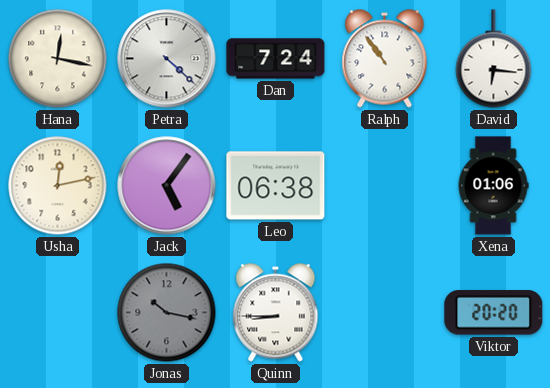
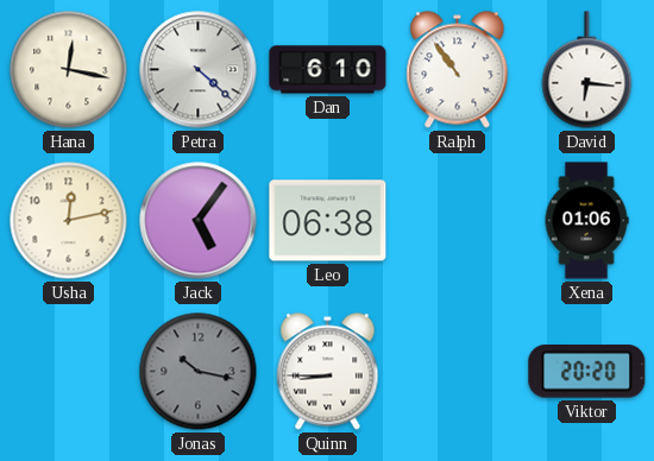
Dan: 7:24 -> 6:10
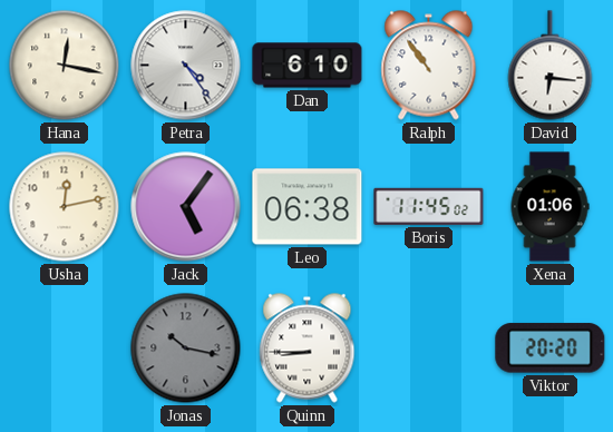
Petra: 4:22 -> 4:24
Boris: none -> 11:45
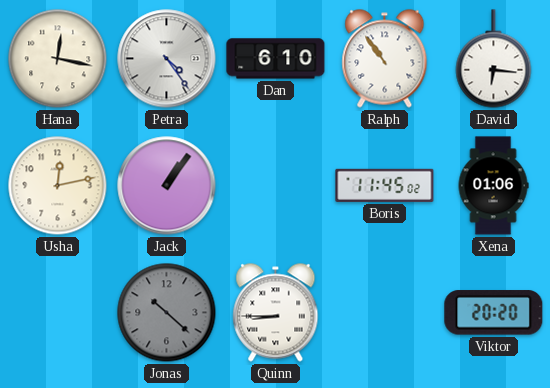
Jack: 5:06 -> 1:06
Leo: 06:38 -> none
Jonas: 10:17 -> 10:22
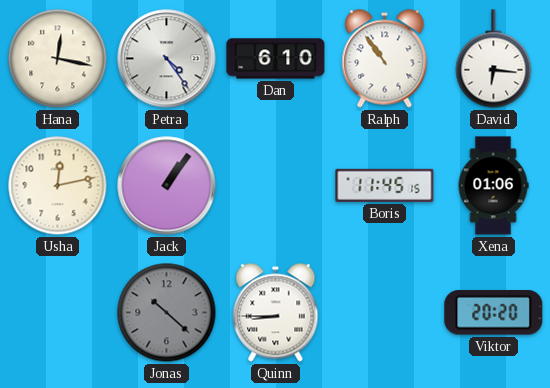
Boris: 11:45:02 -> 11:45:15
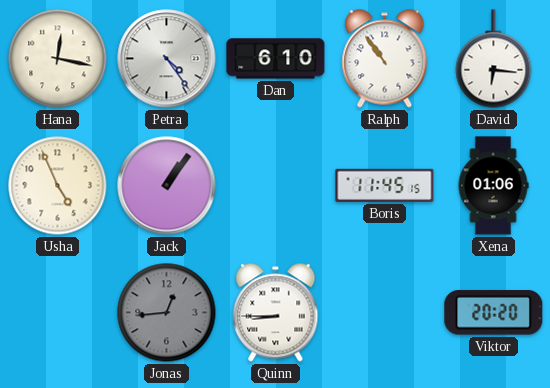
Usha: 12:13 -> 4:56
Jonas: 10:22 -> 12:44
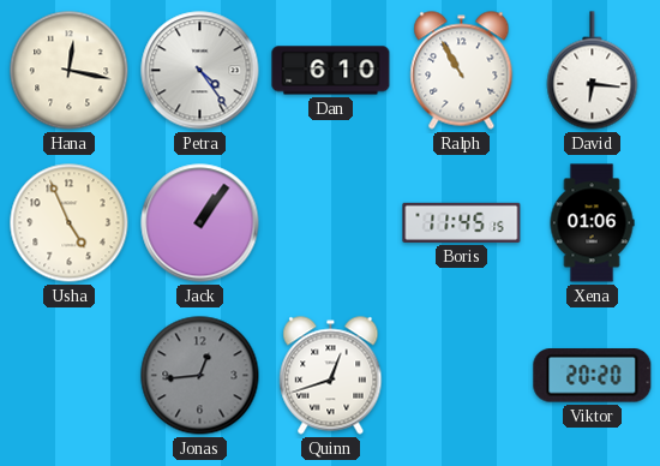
Ralph: 10:54 -> 10:55
Quinn: 8:45 -> 12:42
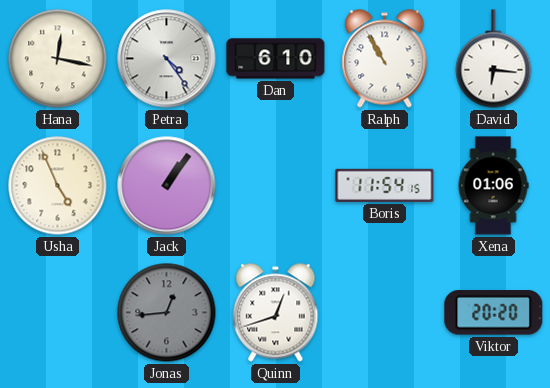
Boris: 11:45 -> 11:54
